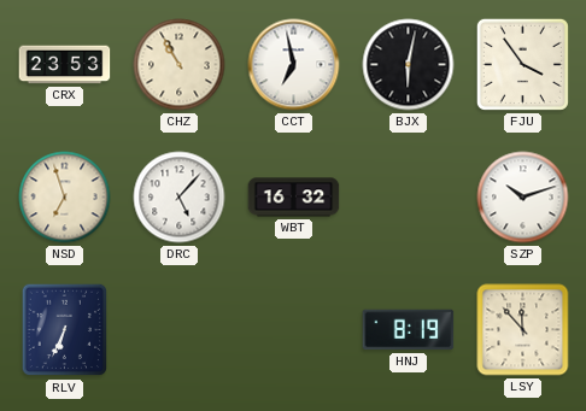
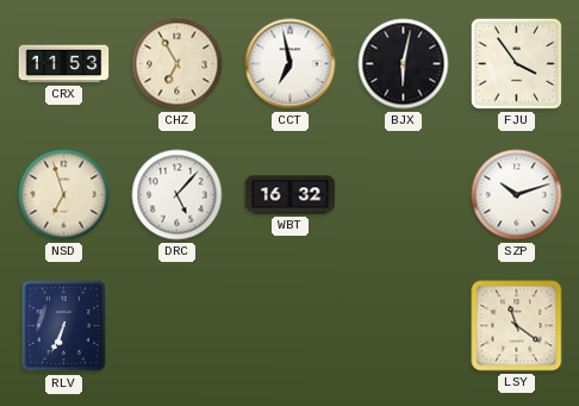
CRX: 23:53 -> 11:53
CHZ: 10:55 -> 6:55
HNJ: 8:19 -> none
LSY: 11:53 -> 11:21
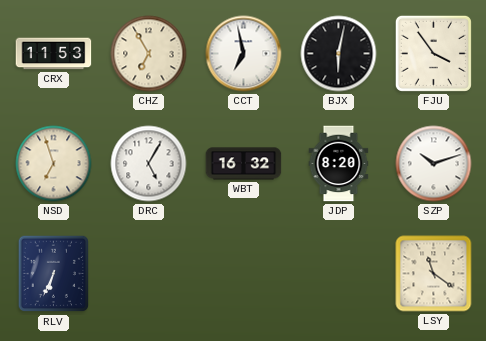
DRC: 5:07 -> 5:05
JDP: none -> 8:20
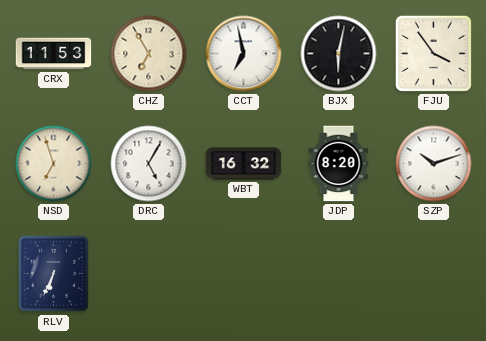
LSY: 11:21 -> none
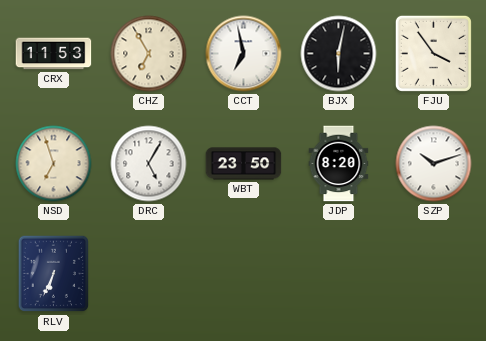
WBT: 16:32 -> 23:50
